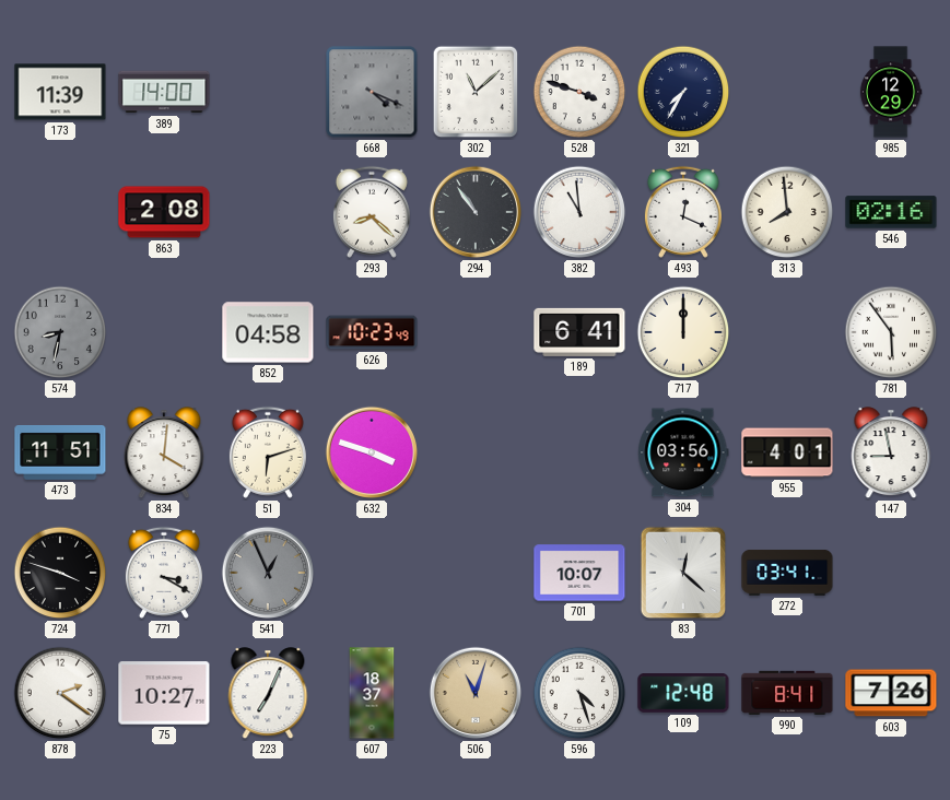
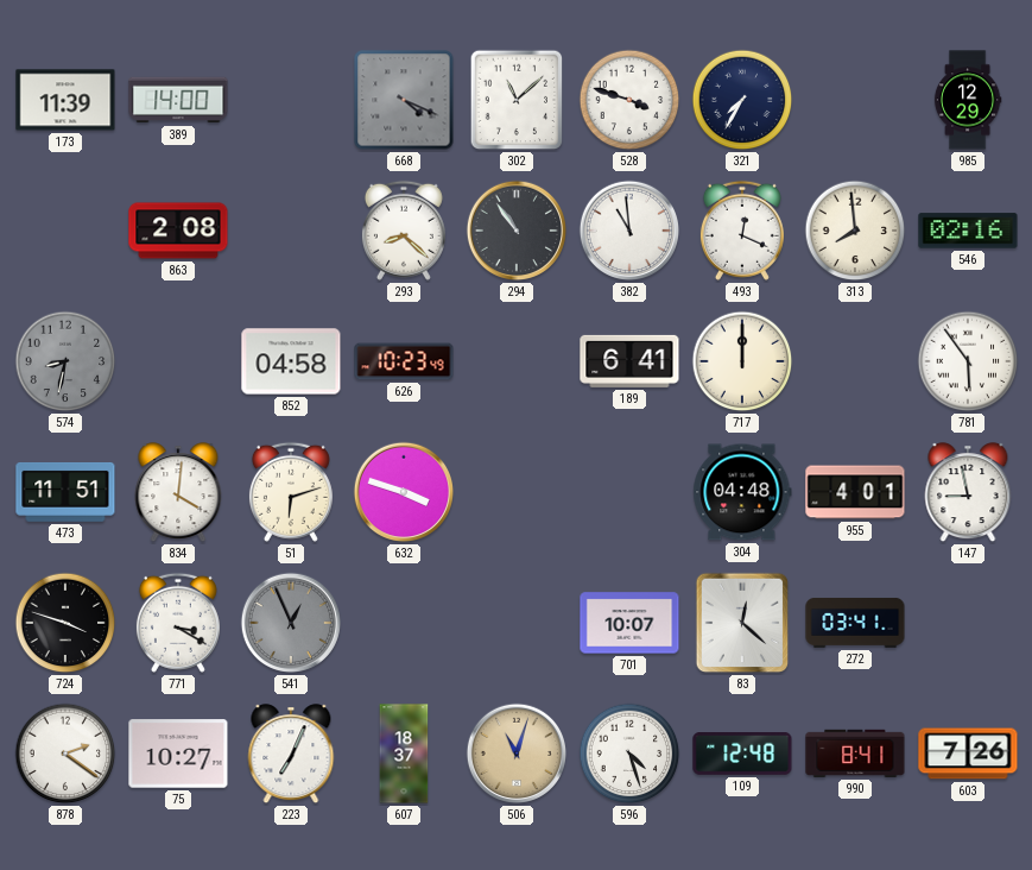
304: 03:56 -> 04:48
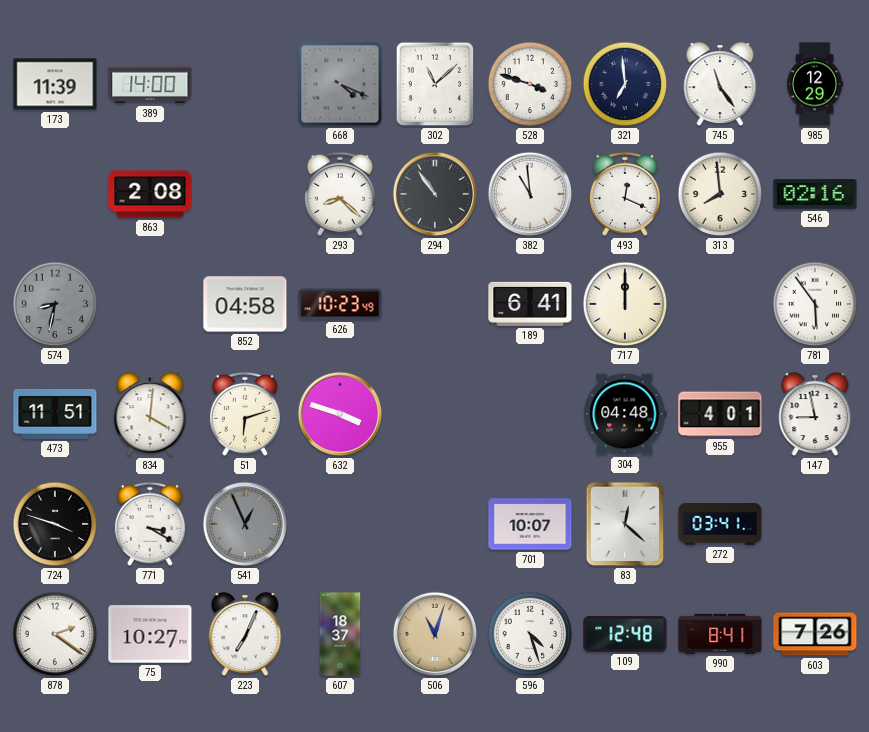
321: 7:35 -> 6:59
745: none -> 11:24
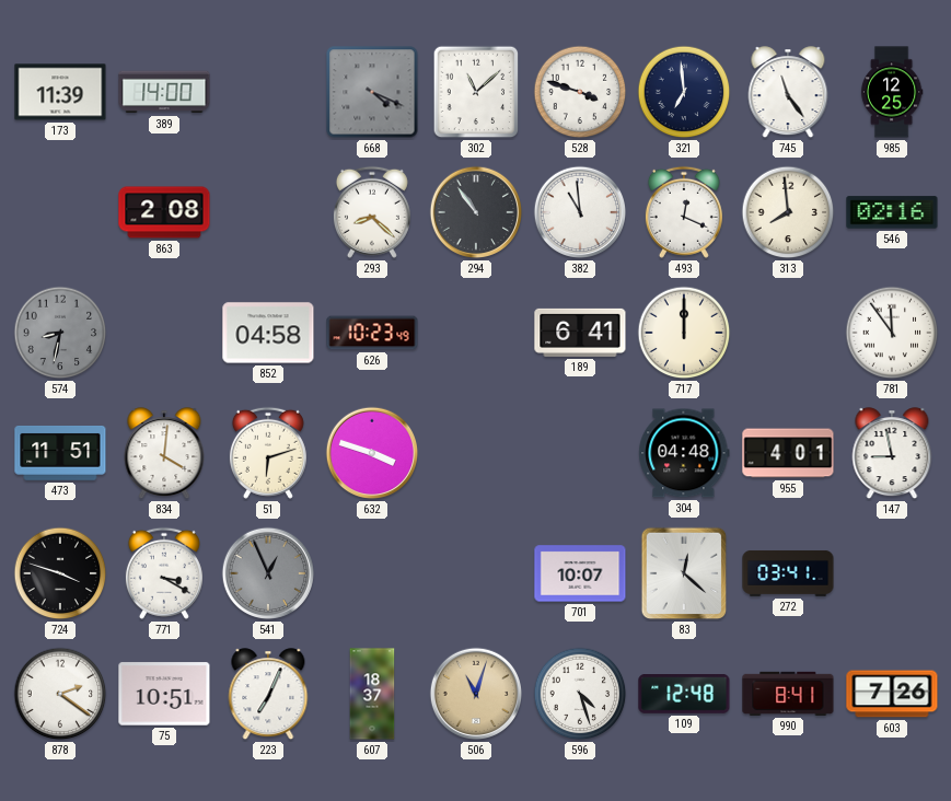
985: 12:29 -> 12:25
781: 5:54 -> 11:54
75: 10:27 -> 10:51
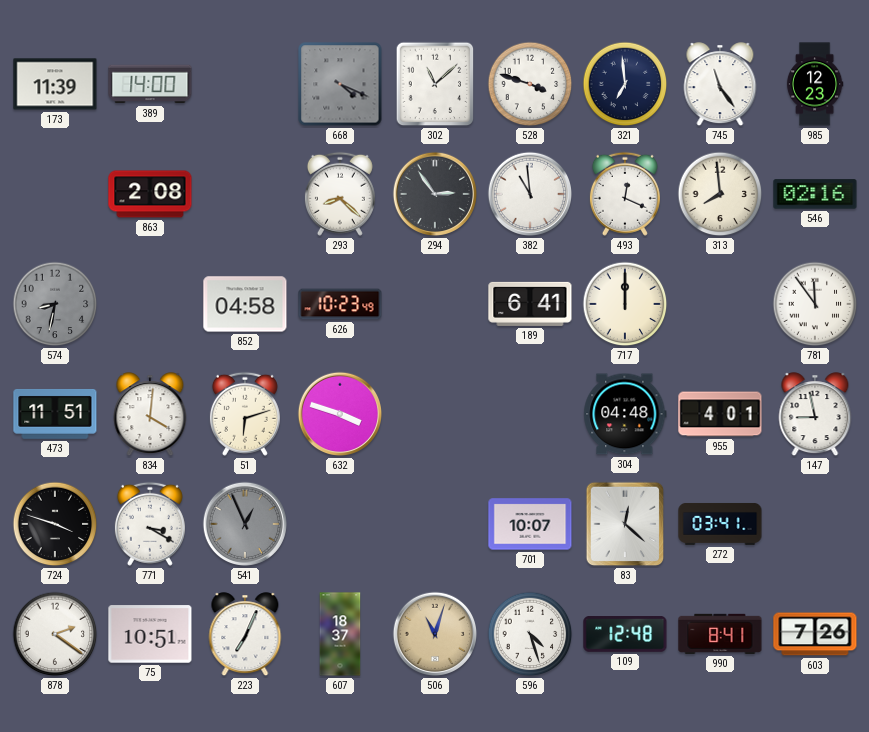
985: 12:25 -> 12:23
294: 10:54 -> 2:54
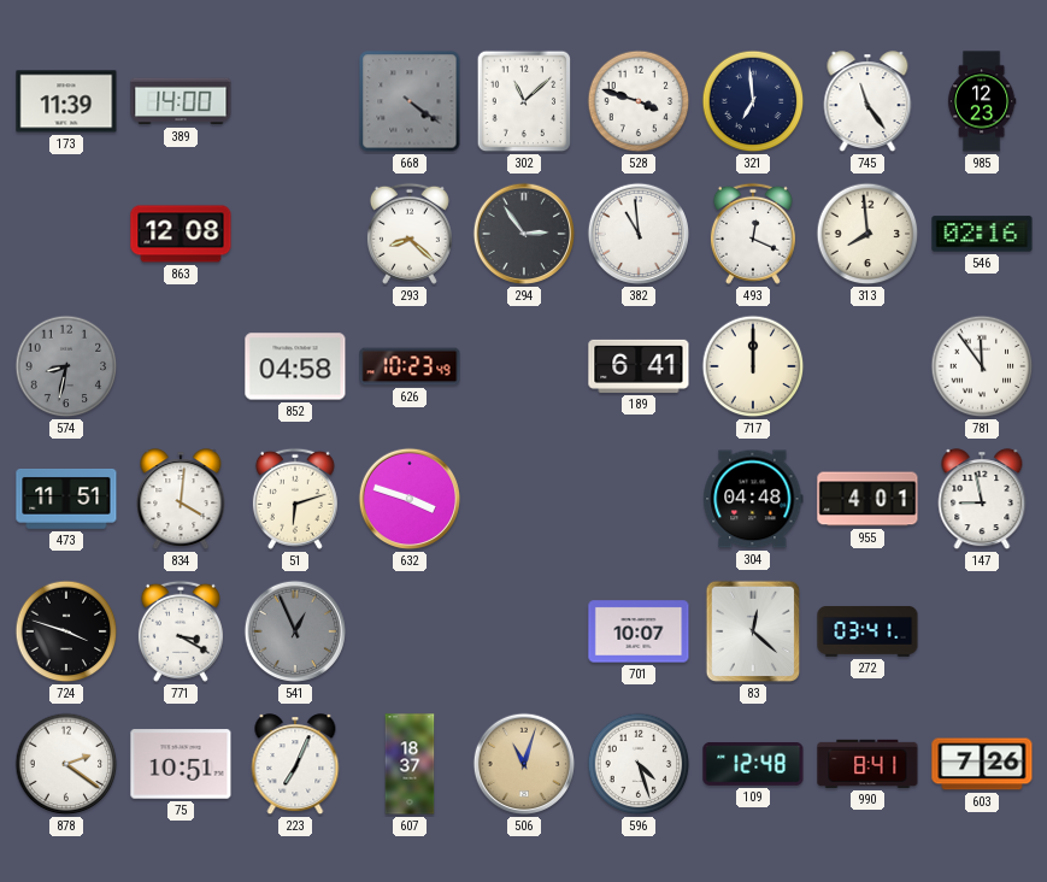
668: 4:19 -> 4:21
863: 2:08 -> 12:08
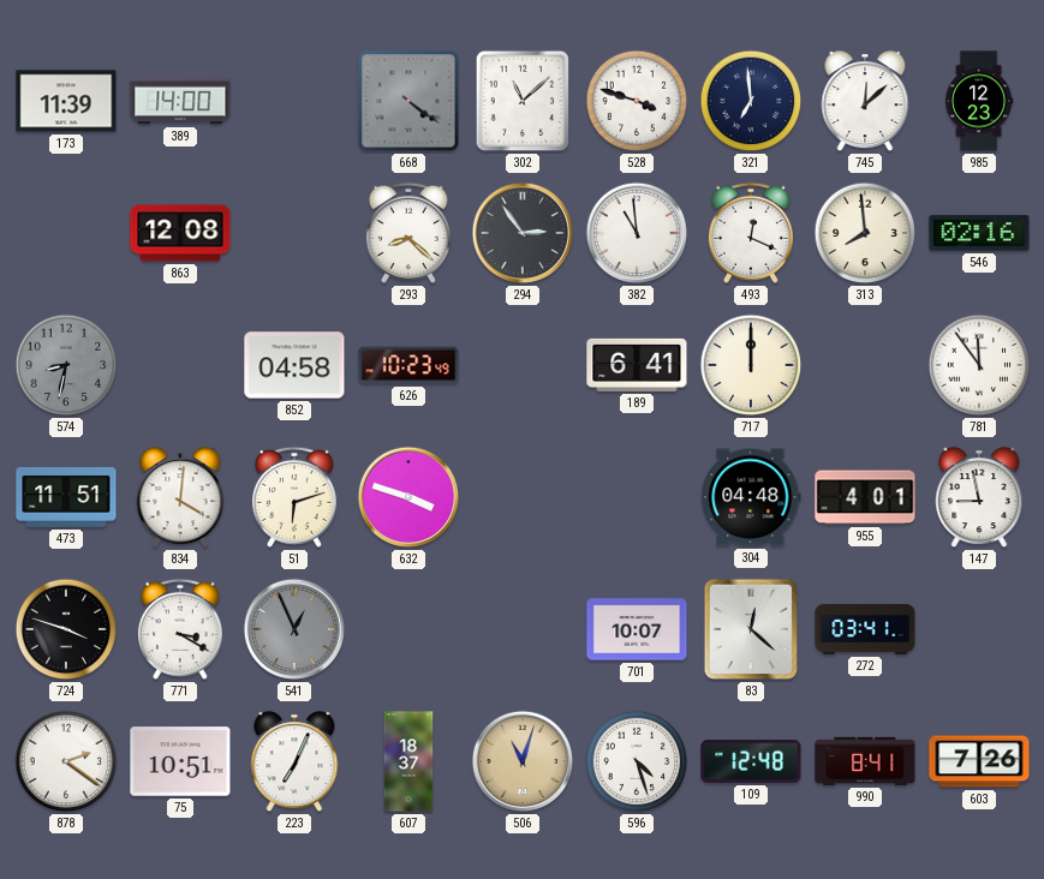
745: 11:24 -> 12:08
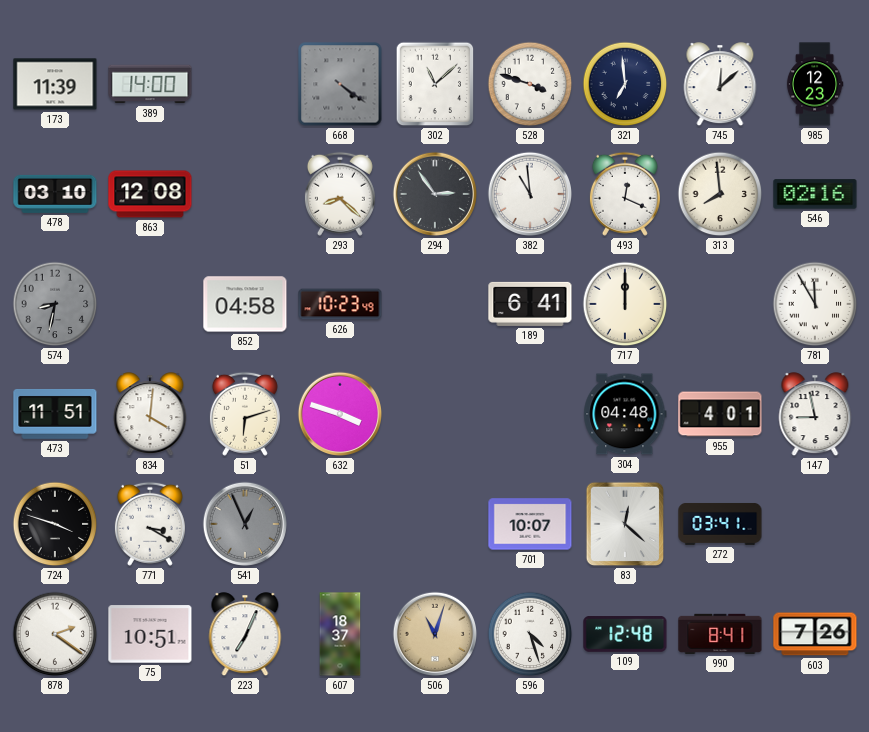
478: none -> 03:10
781: 11:54 -> 11:55
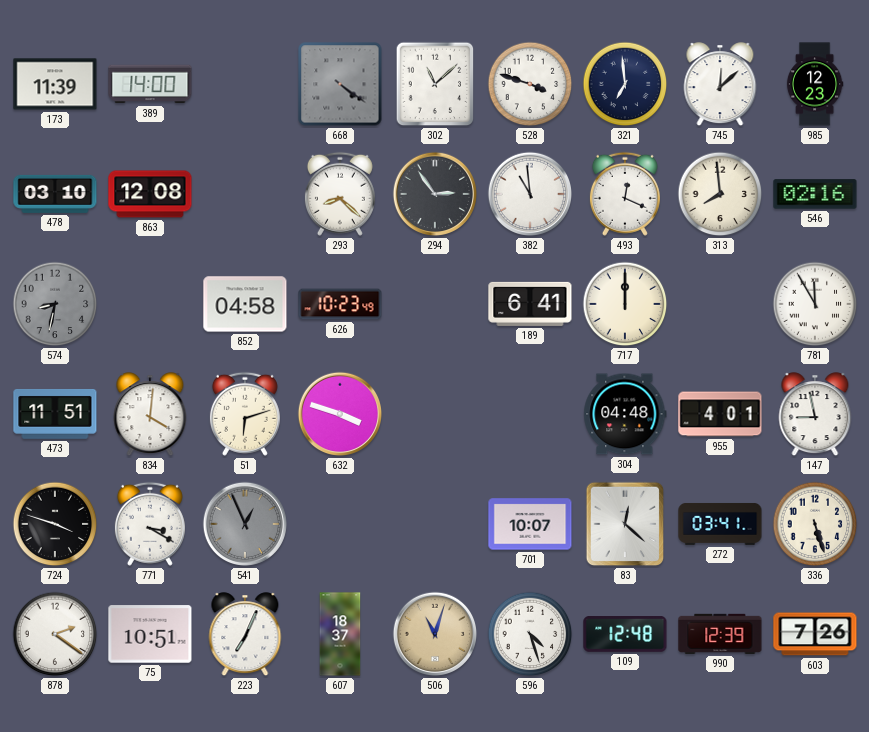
336: none -> 5:27
990: 8:41 -> 12:39
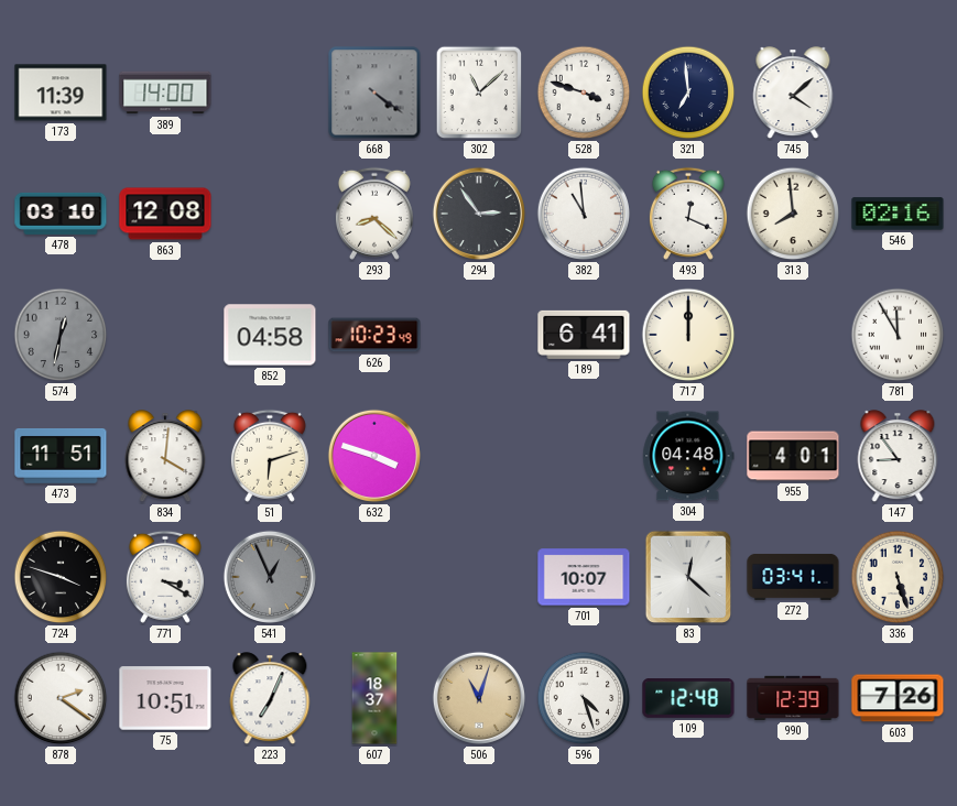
745: 12:08 -> 4:08
985: 12:23 -> none
574: 8:32 -> 12:32
147: 8:58 -> 8:54
